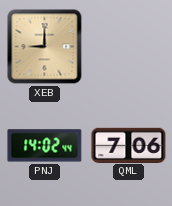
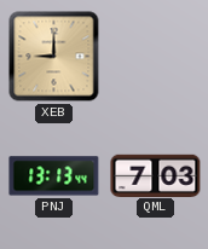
PNJ: 14:02 -> 13:13
QML: 7:06 -> 7:03
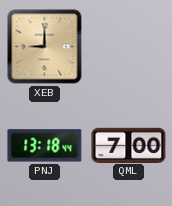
PNJ: 13:13 -> 13:18
QML: 7:03 -> 7:00
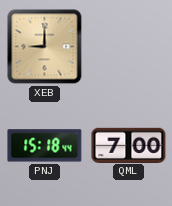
PNJ: 13:18 -> 15:18
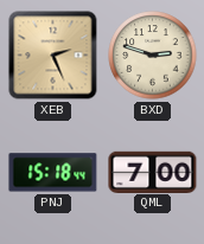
XEB: 9:00 -> 2:26
BXD: none -> 2:48
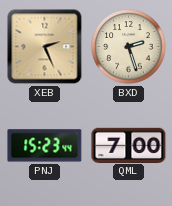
BXD: 2:48 -> 2:27
PNJ: 15:18 -> 15:23
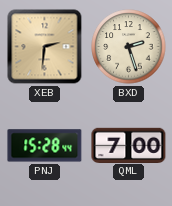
XEB: 2:26 -> 2:31
PNJ: 15:23 -> 15:28
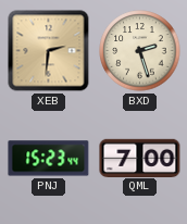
PNJ: 15:28 -> 15:23
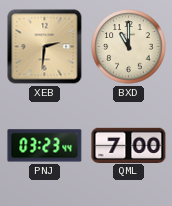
BXD: 2:27 -> 11:00
PNJ: 15:23 -> 03:23
